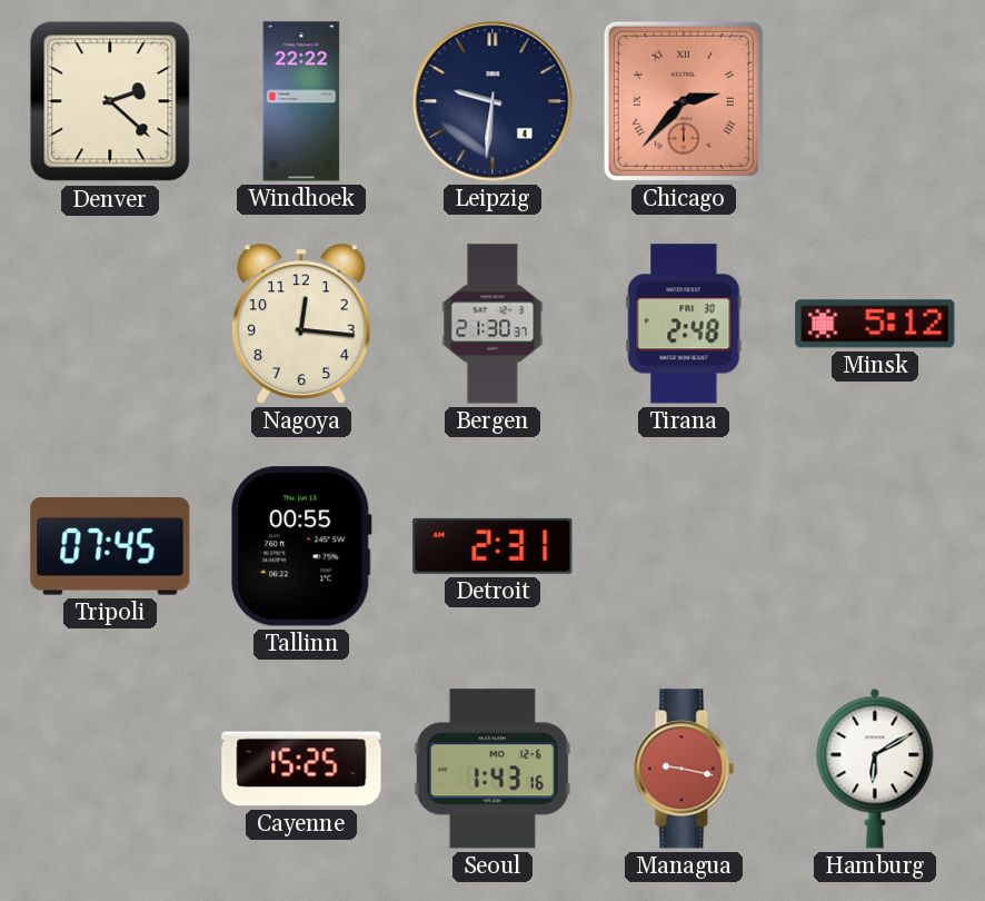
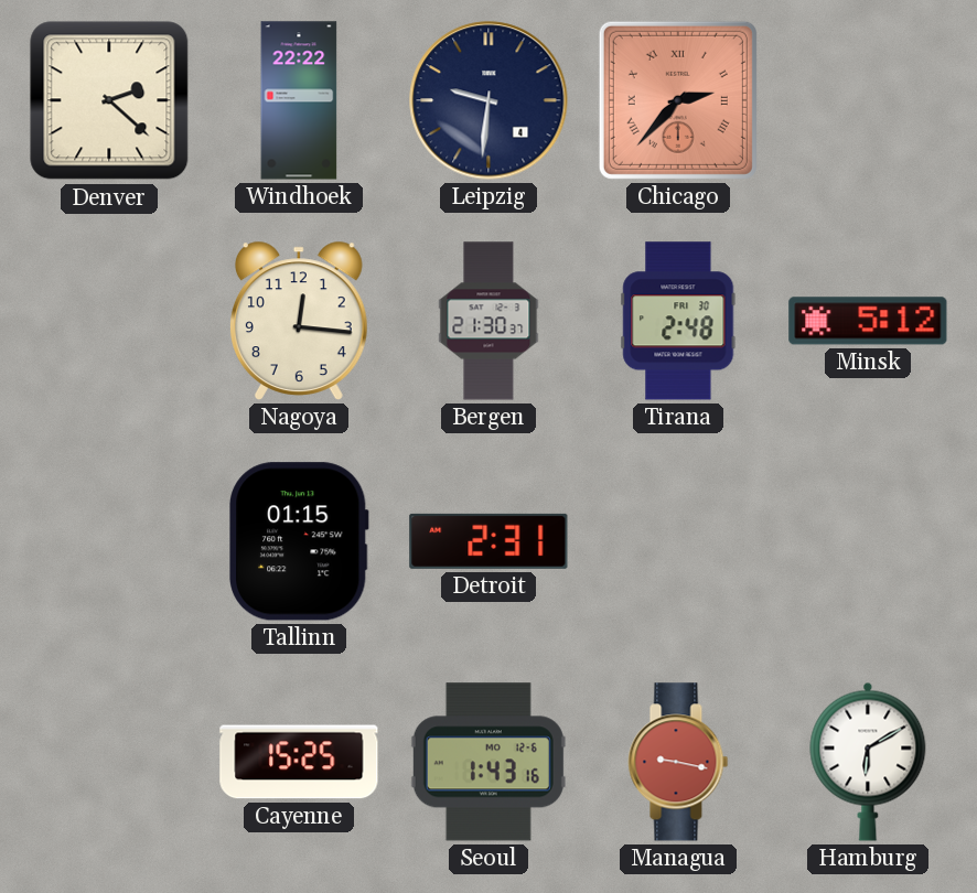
Tripoli: 07:45 -> none
Tallinn: 00:55 -> 01:15
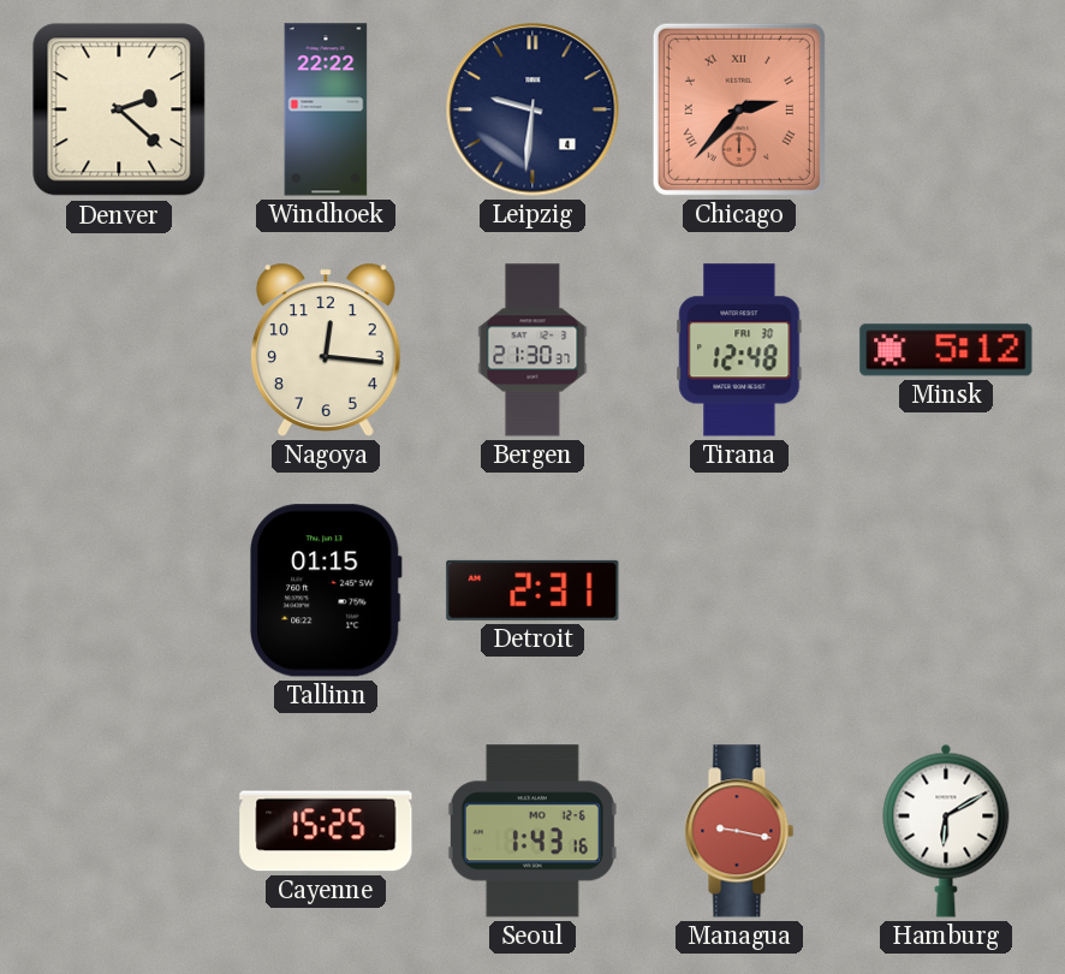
Tirana: 2:48 -> 12:48
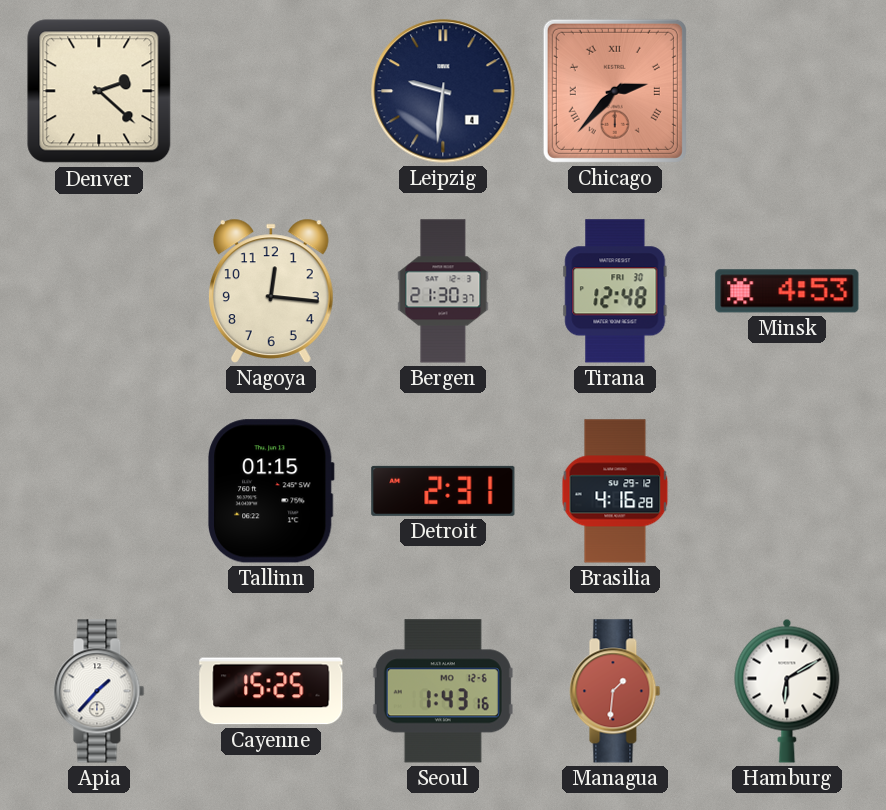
Windhoek: 22:22 -> none
Minsk: 5:12 -> 4:53
Brasilia: none -> 4:16
Apia: none -> 1:37
Managua: 9:17 -> 1:31
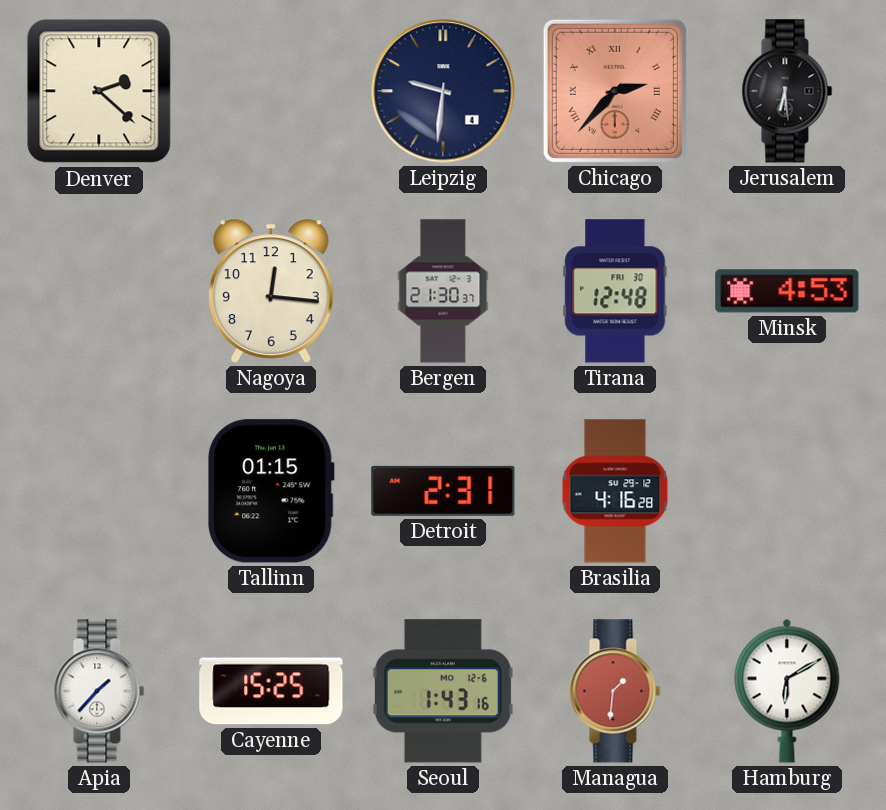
Jerusalem: none -> 6:29
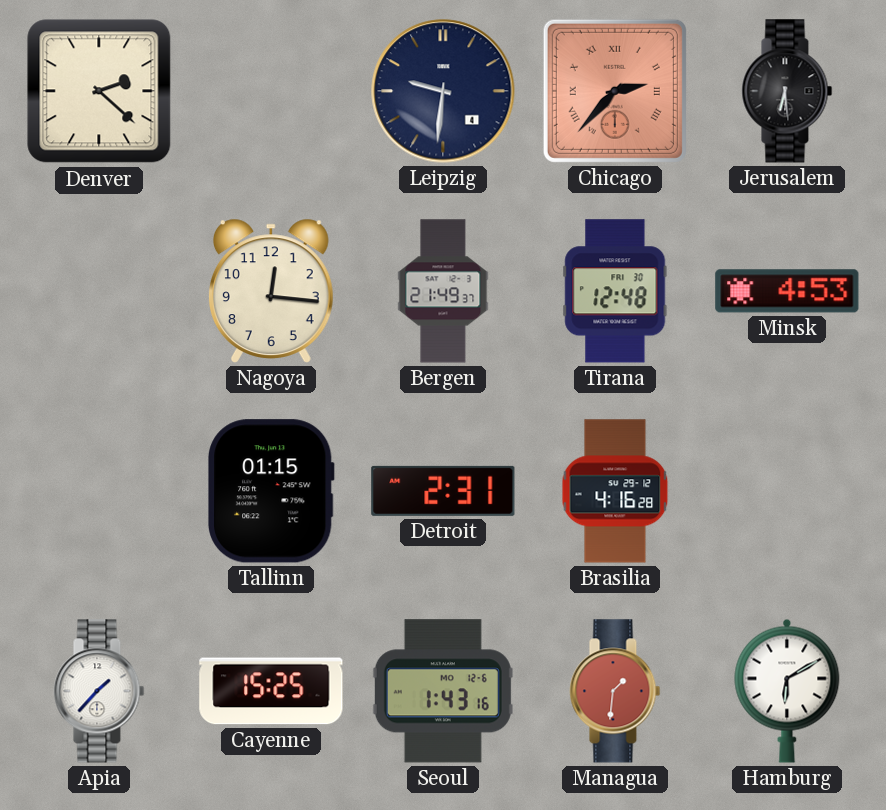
Bergen: 21:30 -> 21:49
